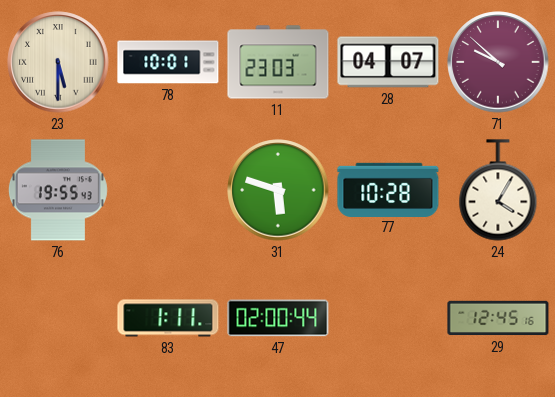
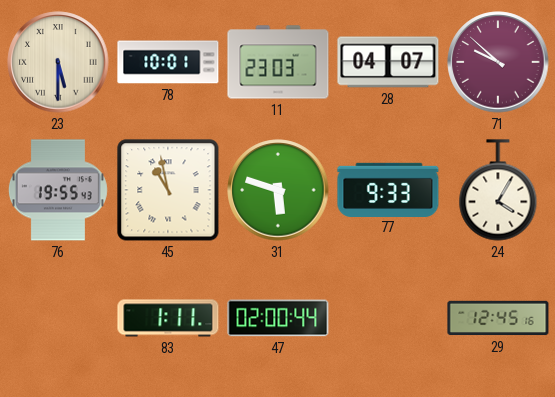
45: none -> 10:58
77: 10:28 -> 9:33
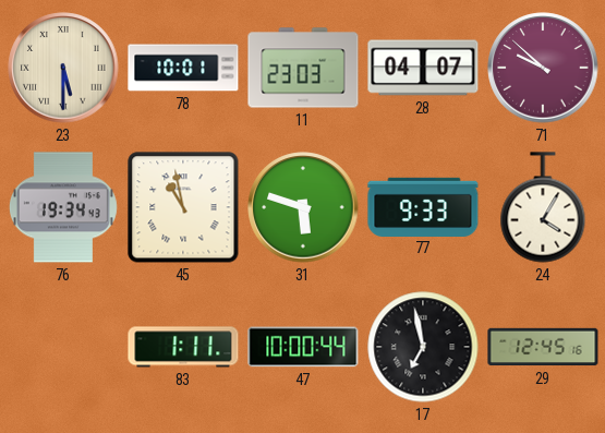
76: 19:55 -> 19:34
47: 02:00 -> 10:00
17: none -> 6:58
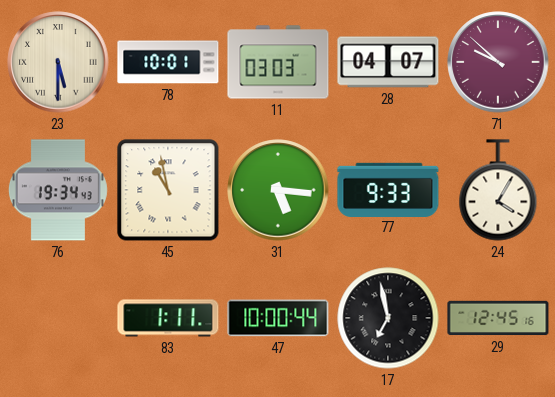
11: 23:03 -> 03:03
31: 5:48 -> 5:16
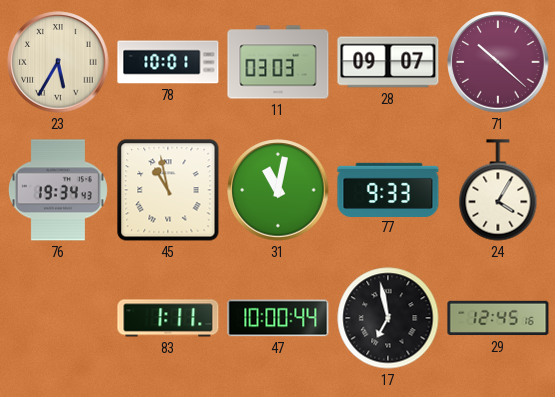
23: 5:30 -> 5:35
28: 04:07 -> 09:07
71: 9:52 -> 10:22
31: 5:16 -> 11:02
